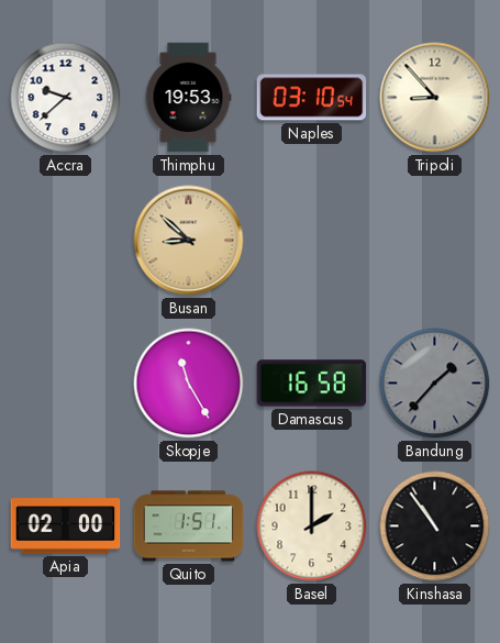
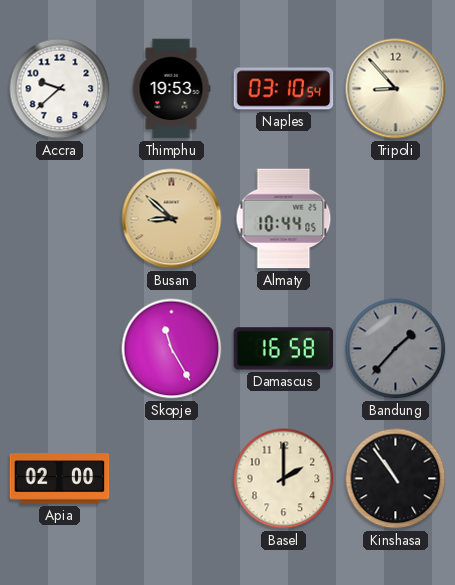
Almaty: none -> 10:44
Quito: 1:51 -> none
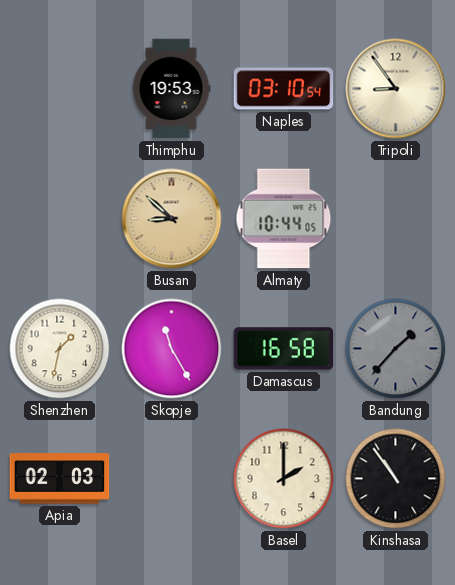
Accra: 9:38 -> none
Tripoli: 8:53 -> 8:54
Shenzhen: none -> 1:32
Apia: 02:00 -> 02:03
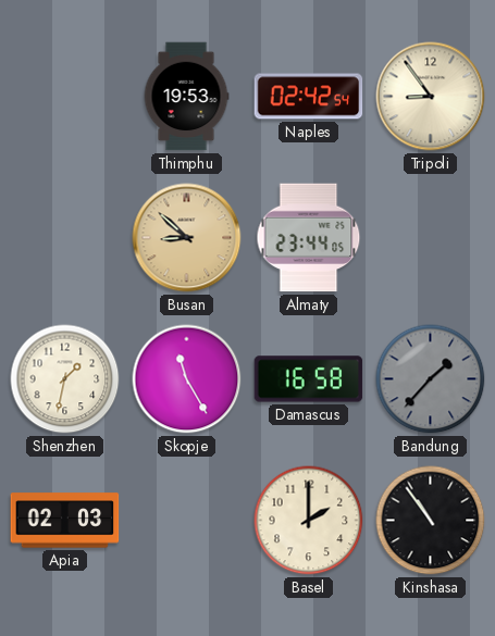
Naples: 03:10 -> 02:42
Almaty: 10:44 -> 23:44
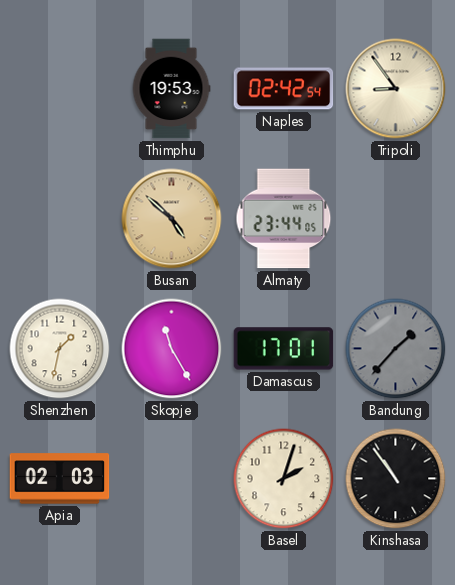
Busan: 8:52 -> 4:52
Damascus: 16:58 -> 17:01
Basel: 2:00 -> 2:03
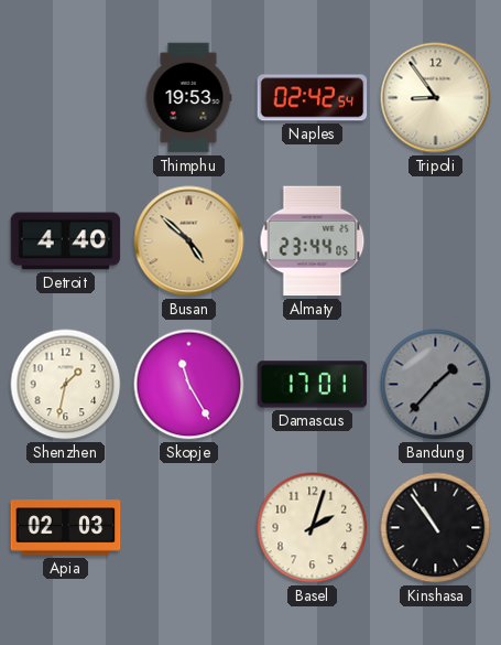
Detroit: none -> 4:40
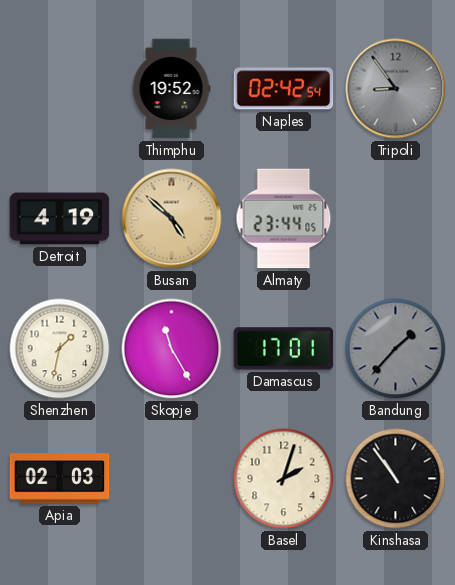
Thimphu: 19:53 -> 19:52
Tripoli dial: cream -> grey
Detroit: 4:40 -> 4:19
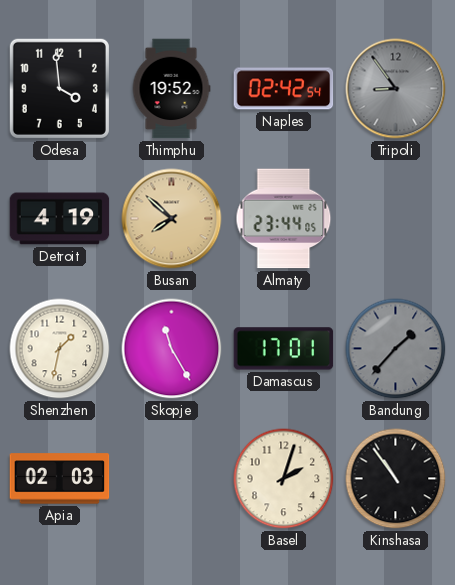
Odesa: none -> 3:59
Busan: 4:52 -> 7:52
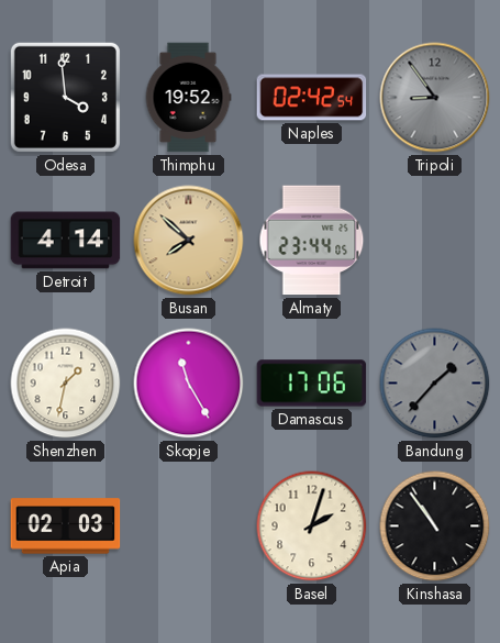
Detroit: 4:19 -> 4:14
Damascus: 17:01 -> 17:06
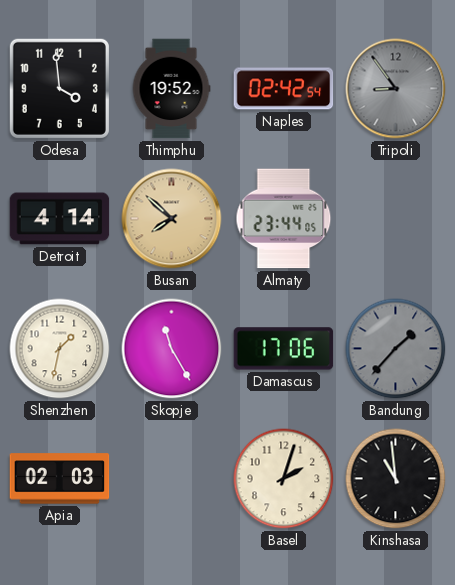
Kinshasa: 10:54 -> 10:59
